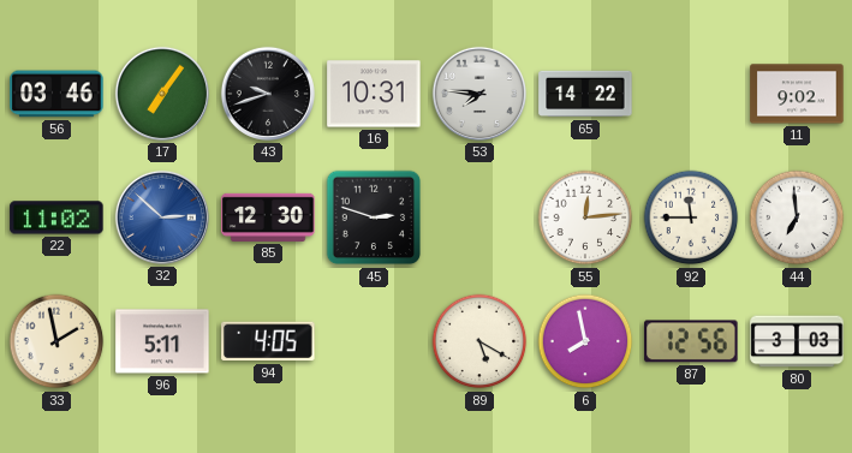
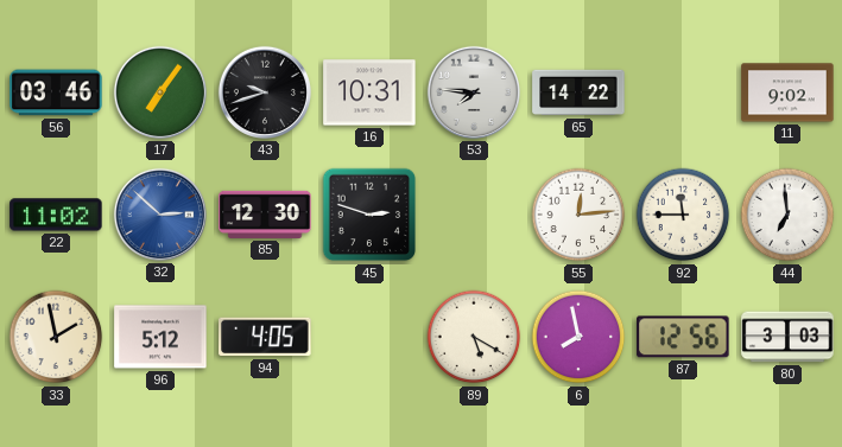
96: 5:11 -> 5:12
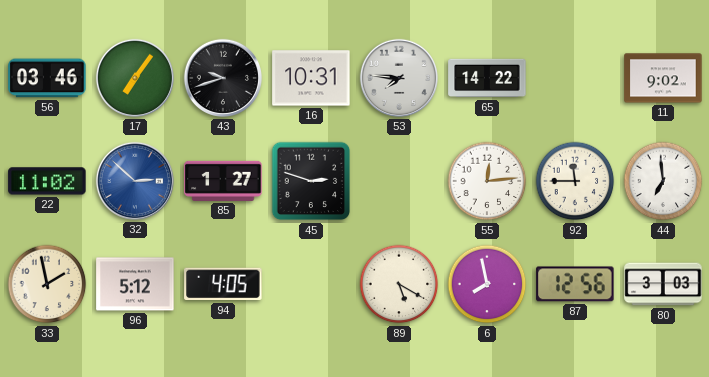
85: 12:30 -> 1:27
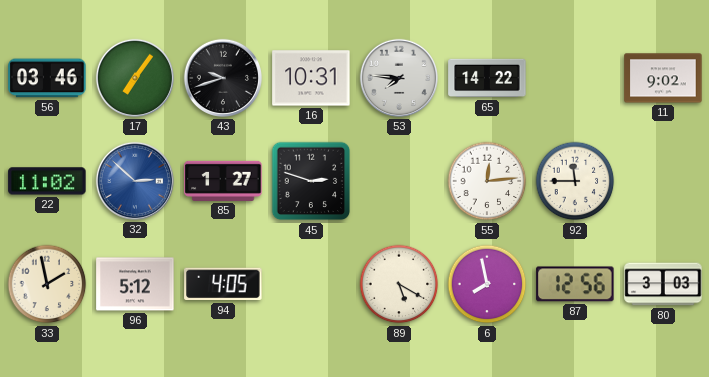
44: 6:59 -> none
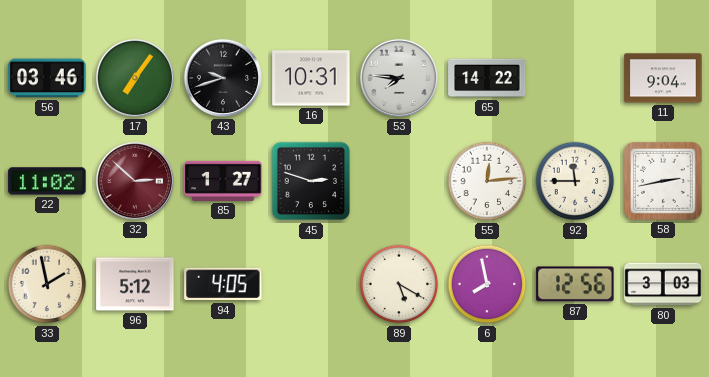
11: 9:02 -> 9:04
32 dial: blue -> burgundy
58: none -> 2:43
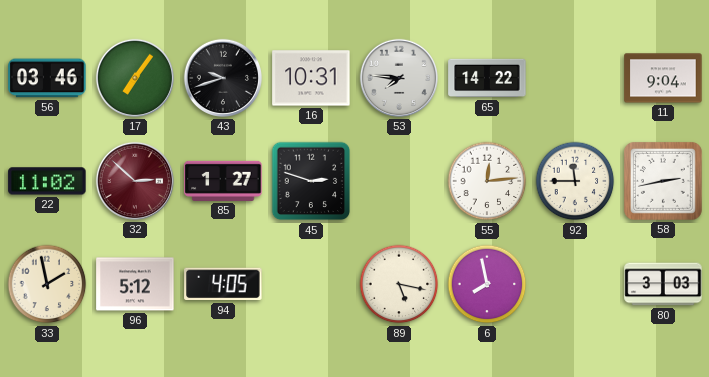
89: 5:20 -> 5:17
87: 12:56 -> none
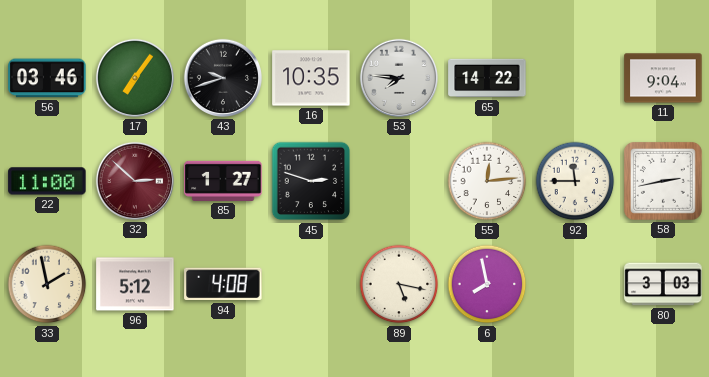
16: 10:31 -> 10:35
22: 11:02 -> 11:00
94: 4:05 -> 4:08
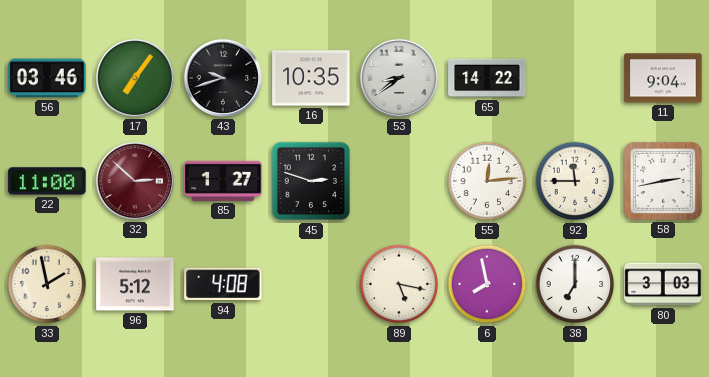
53: 7:46 -> 8:39
38: none -> 7:00
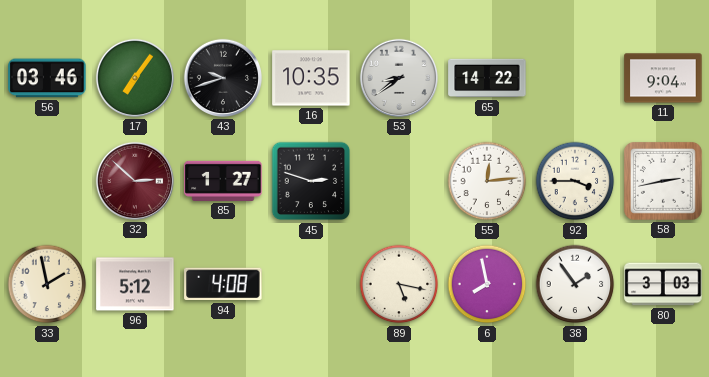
22: 11:00 -> none
92: 11:45 -> 3:45
38: 7:00 -> 1:54
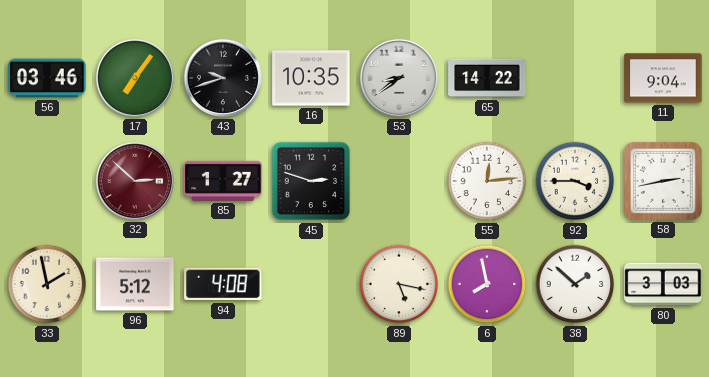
38: 1:54 -> 1:52
